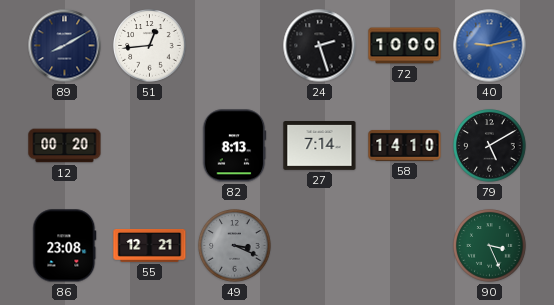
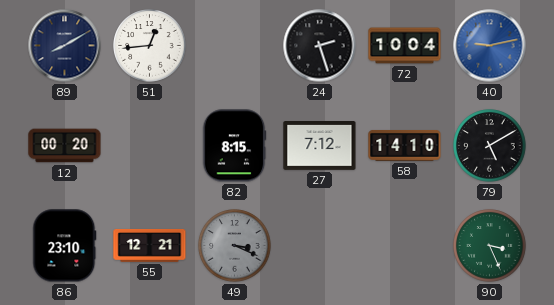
72: 10:00 -> 10:04
82: 8:13 -> 8:15
27: 7:14 -> 7:12
86: 23:08 -> 23:10
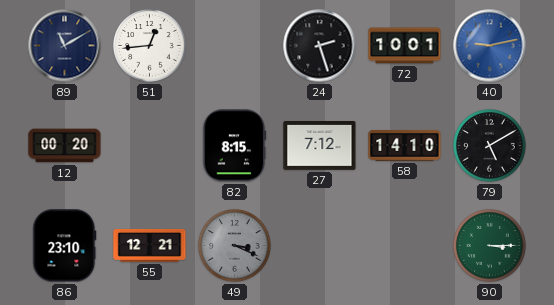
89: 8:10 -> 11:10
72: 10:04 -> 10:01
90: 3:26 -> 3:15
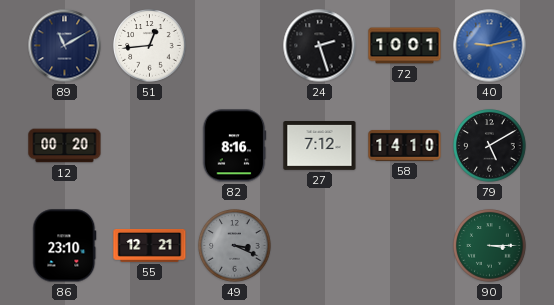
82: 8:15 -> 8:16
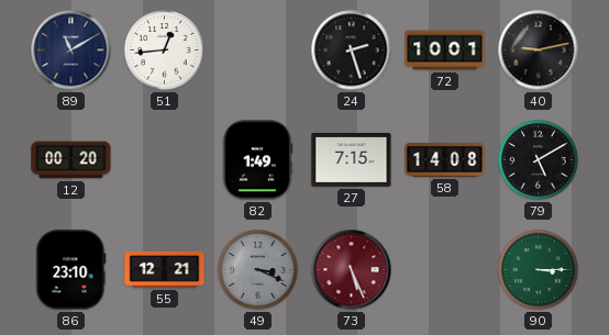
40 dial: blue -> black
82: 8:16 -> 1:49
27: 7:12 -> 7:15
58: 14:10 -> 14:08
73: none -> 5:26
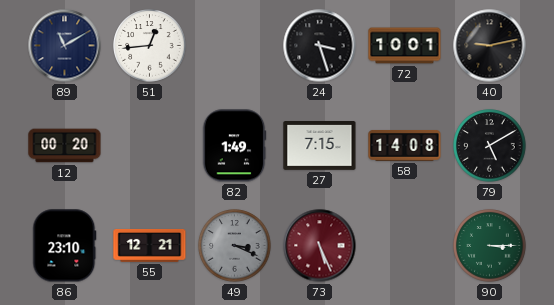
24: 2:27 -> 3:27
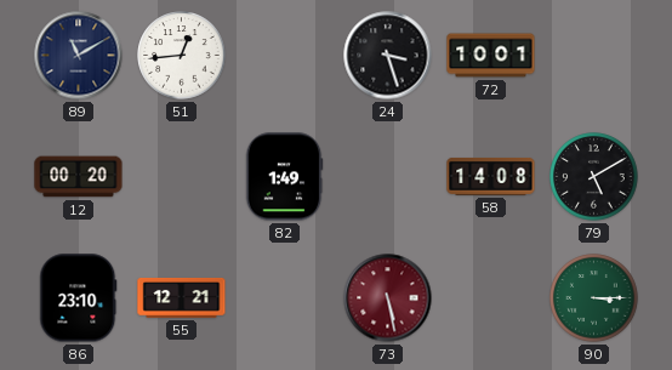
40: 9:13 -> none
27: 7:15 -> none
49: 3:19 -> none
73: 5:26 -> 5:28
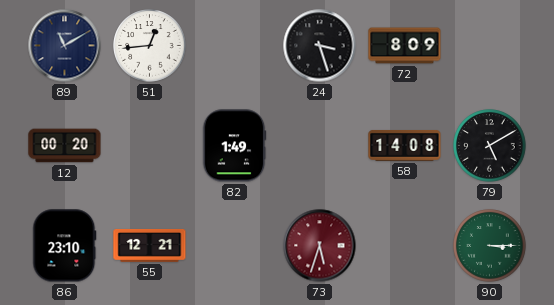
72: 10:01 -> 8:09
73: 5:28 -> 5:33
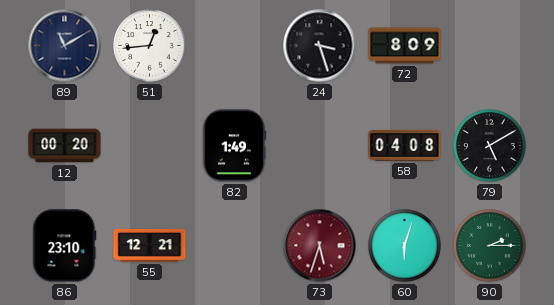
58: 14:08 -> 04:08
60: none -> 6:03
90: 3:15 -> 2:15
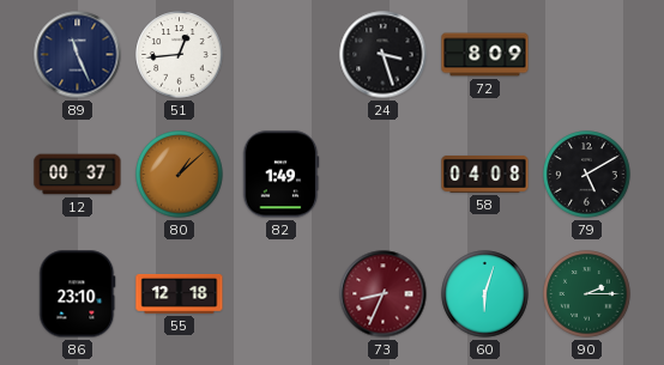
89: 11:10 -> 11:26
12: 00:20 -> 00:37
80: none -> 1:08
55: 12:21 -> 12:18
73: 5:33 -> 8:34
